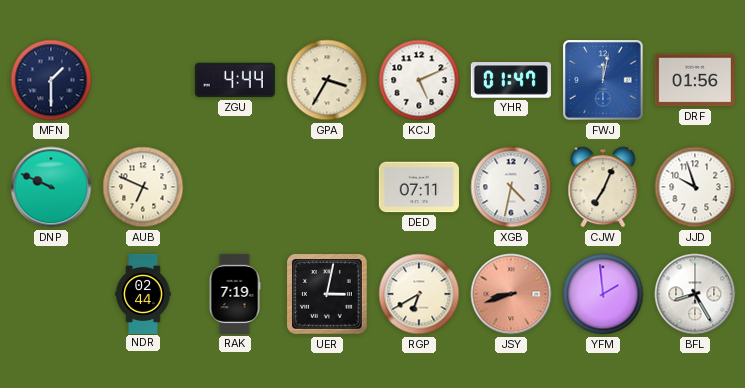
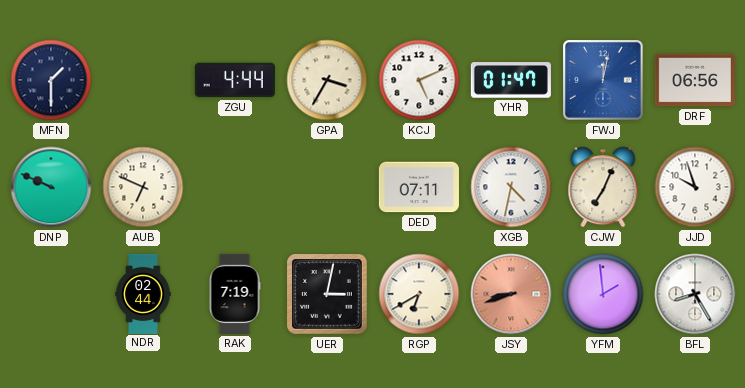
DRF: 01:56 -> 06:56
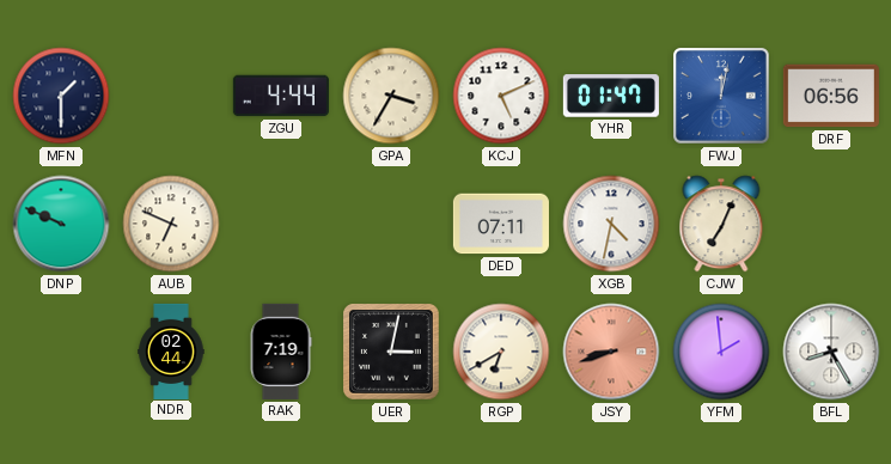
JJD: 9:57 -> none
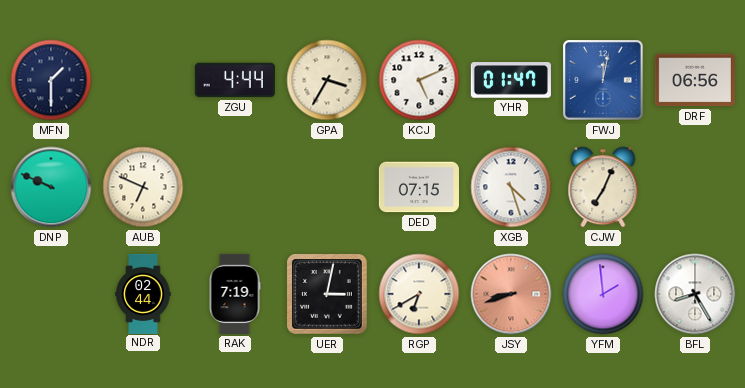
DED: 07:11 -> 07:15
XGB: 4:32 -> 4:27
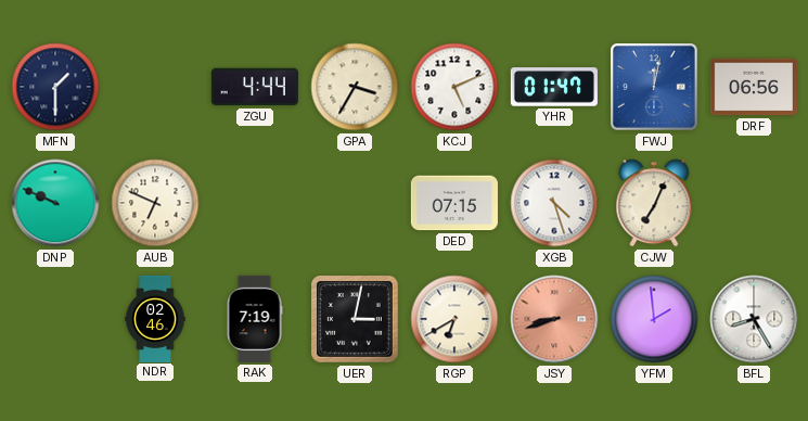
NDR: 02:44 -> 02:46
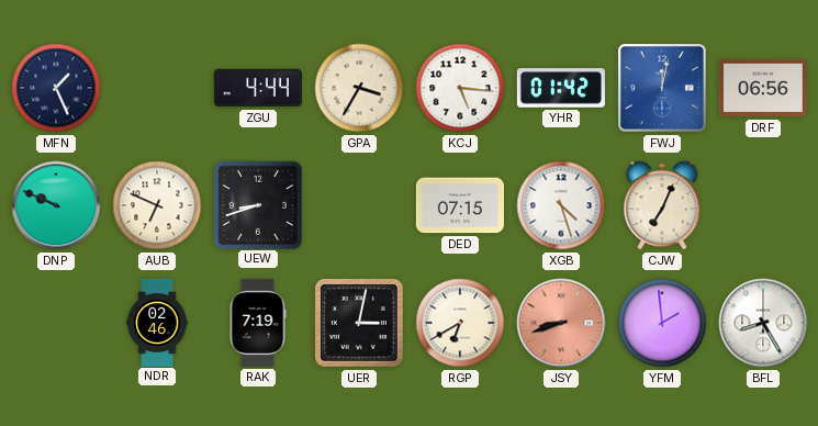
MFN: 1:30 -> 1:26
KCJ: 5:11 -> 5:16
YHR: 01:47 -> 01:42
UEW: none -> 8:42
